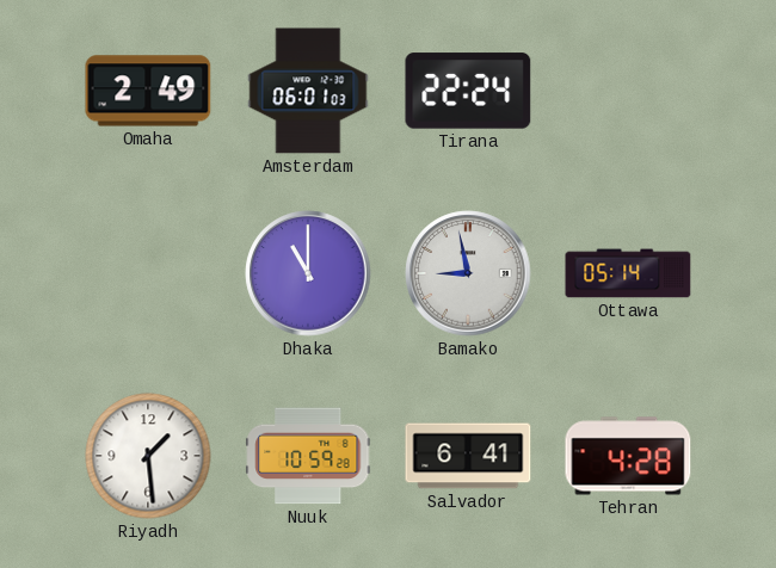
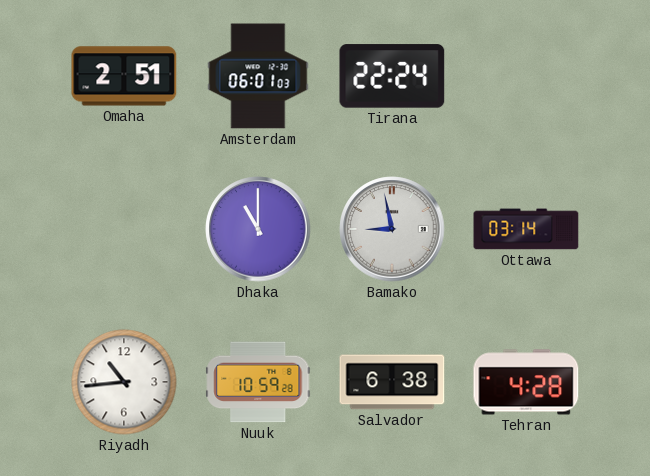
Omaha: 2:49 -> 2:51
Ottawa: 05:14 -> 03:14
Riyadh: 1:29 -> 10:44
Salvador: 6:41 -> 6:38
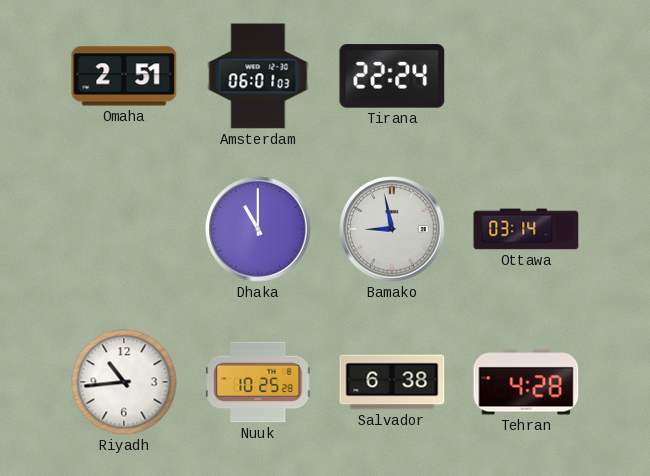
Nuuk: 10:59 -> 10:25
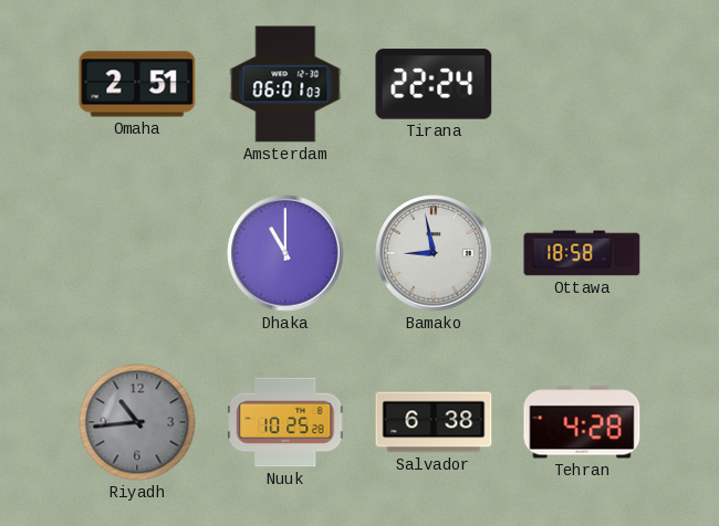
Ottawa: 03:14 -> 18:58
Riyadh dial: white -> grey
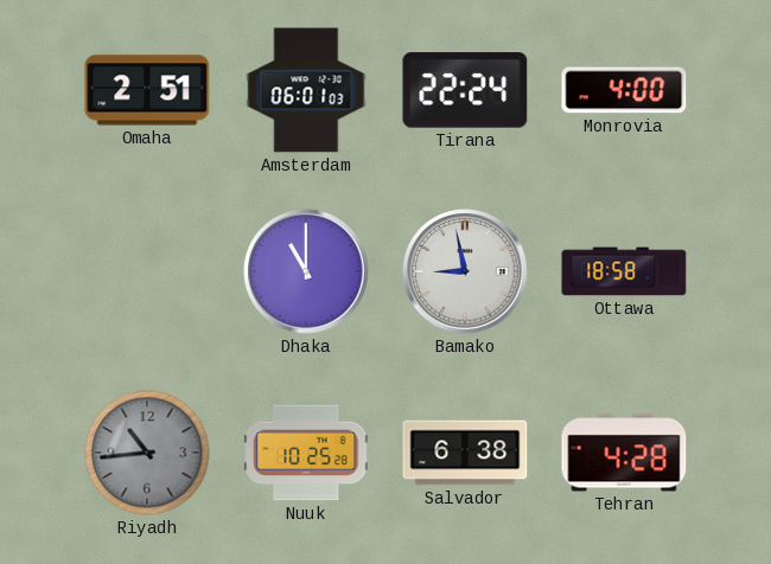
Monrovia: none -> 4:00
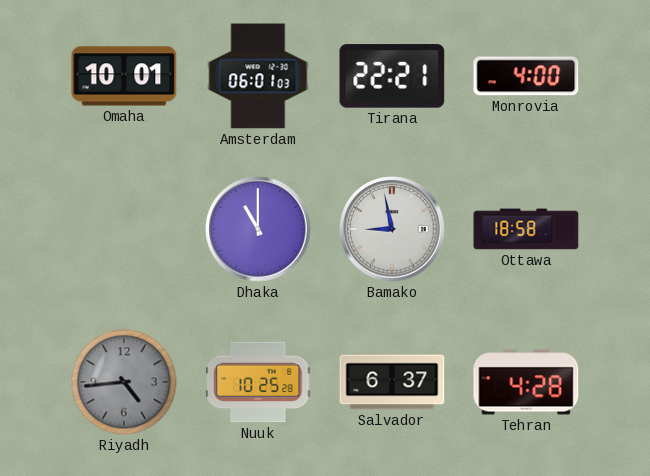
Omaha: 2:51 -> 10:01
Tirana: 22:24 -> 22:21
Riyadh: 10:44 -> 4:44
Salvador: 6:38 -> 6:37
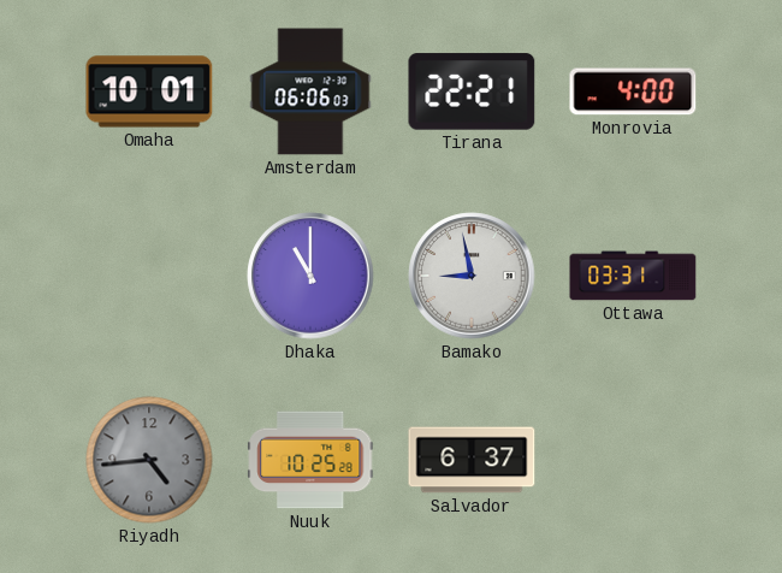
Amsterdam: 06:01 -> 06:06
Ottawa: 18:58 -> 03:31
Tehran: 4:28 -> none
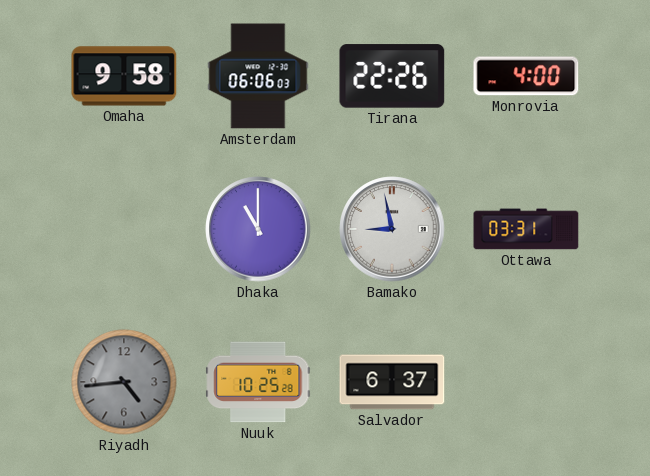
Omaha: 10:01 -> 9:58
Tirana: 22:21 -> 22:26
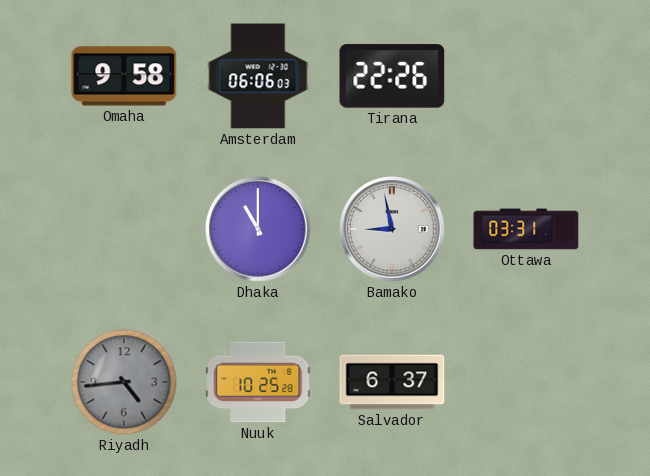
Monrovia: 4:00 -> none
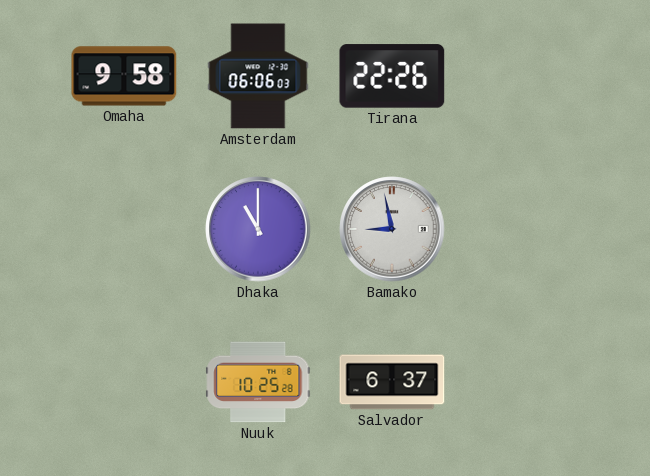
Ottawa: 03:31 -> none
Riyadh: 4:44 -> none
